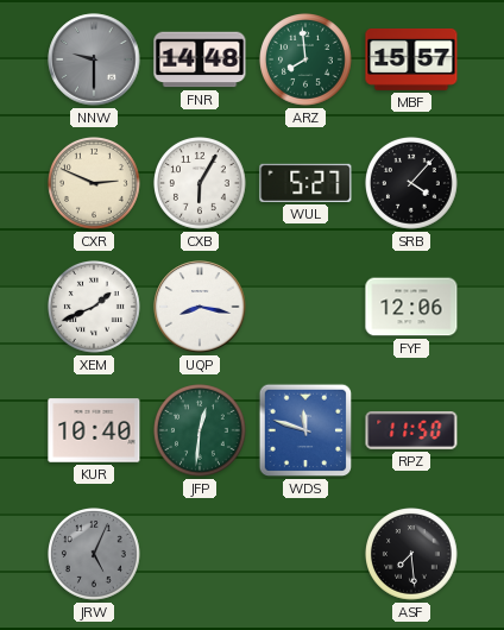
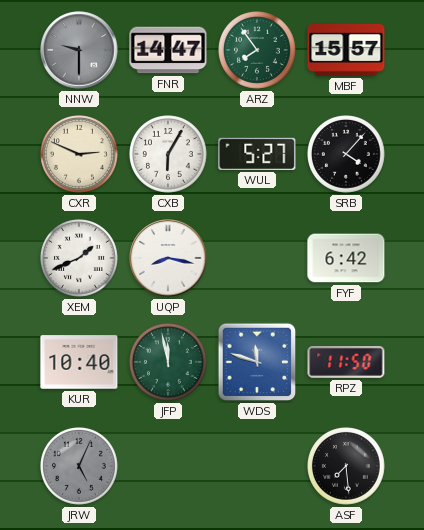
FNR: 14:48 -> 14:47
ARZ: 7:59 -> 7:54
FYF: 12:06 -> 6:42
JFP: 12:31 -> 11:58
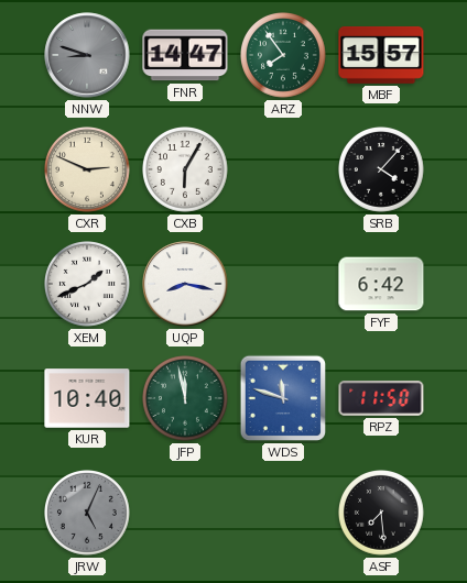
NNW: 9:30 -> 8:48
WUL: 5:27 -> none
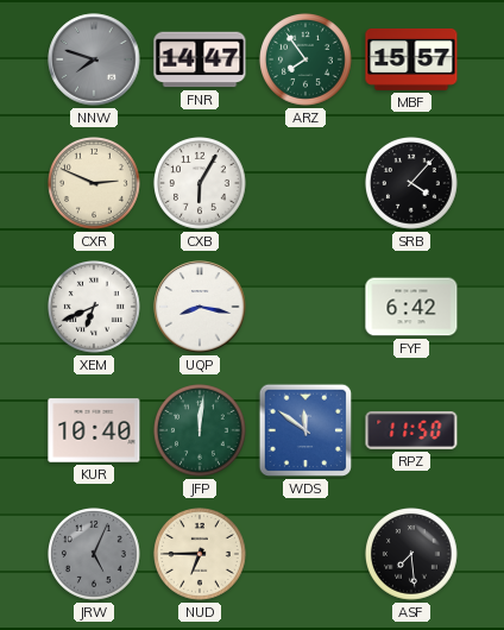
NNW: 8:48 -> 7:48
XEM: 1:41 -> 6:41
JFP: 11:58 -> 12:01
WDS: 11:48 -> 11:51
NUD: none -> 6:45
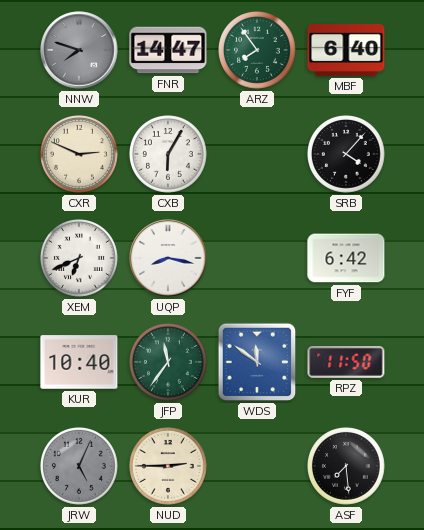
MBF: 15:57 -> 6:40
JFP: 12:01 -> 11:36
NUD: 6:45 -> 2:45
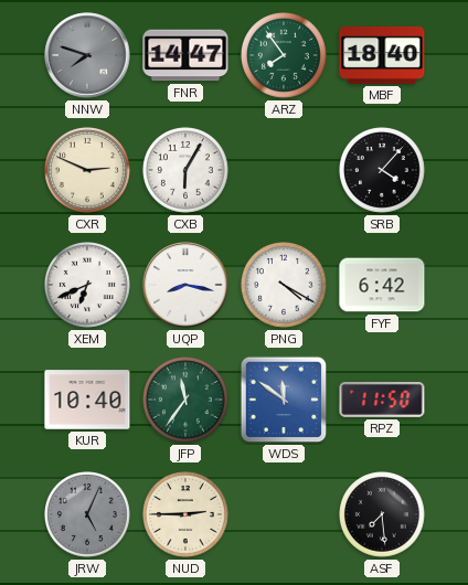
MBF: 6:40 -> 18:40
PNG: none -> 4:20
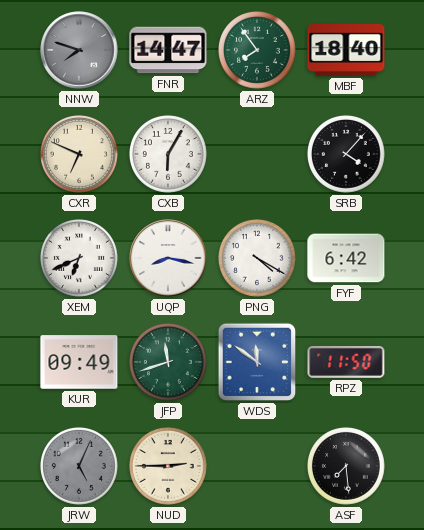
CXR: 2:49 -> 6:49
KUR: 10:40 -> 09:49
JFP: 11:36 -> 11:42
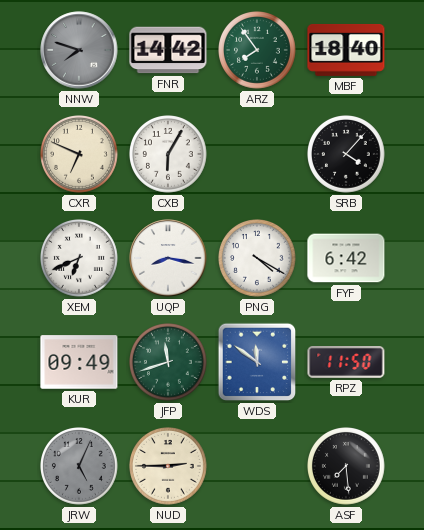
FNR: 14:47 -> 14:42
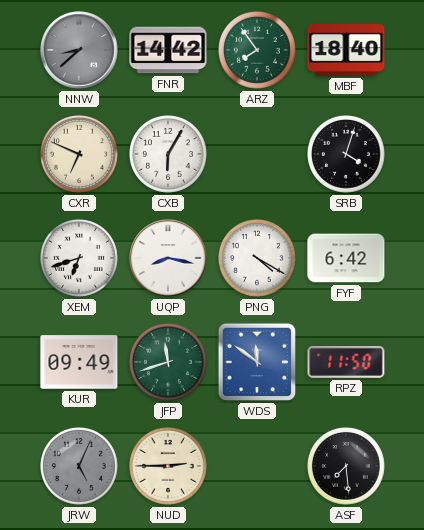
NNW: 7:48 -> 8:38
SRB: 4:07 -> 4:03
XEM: 6:41 -> 6:42
